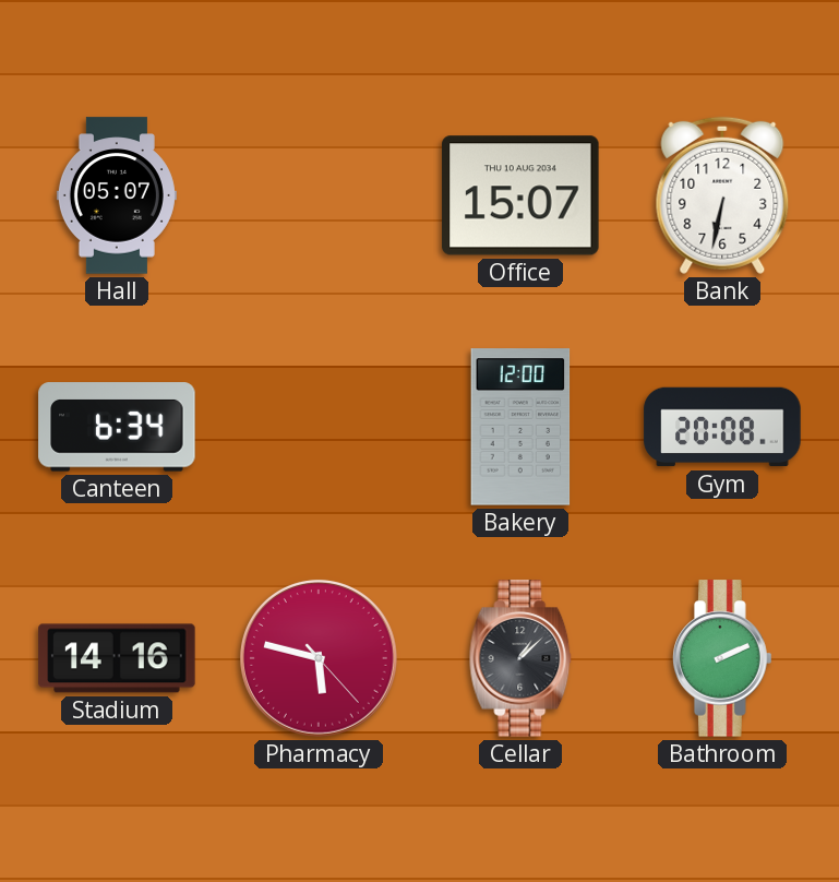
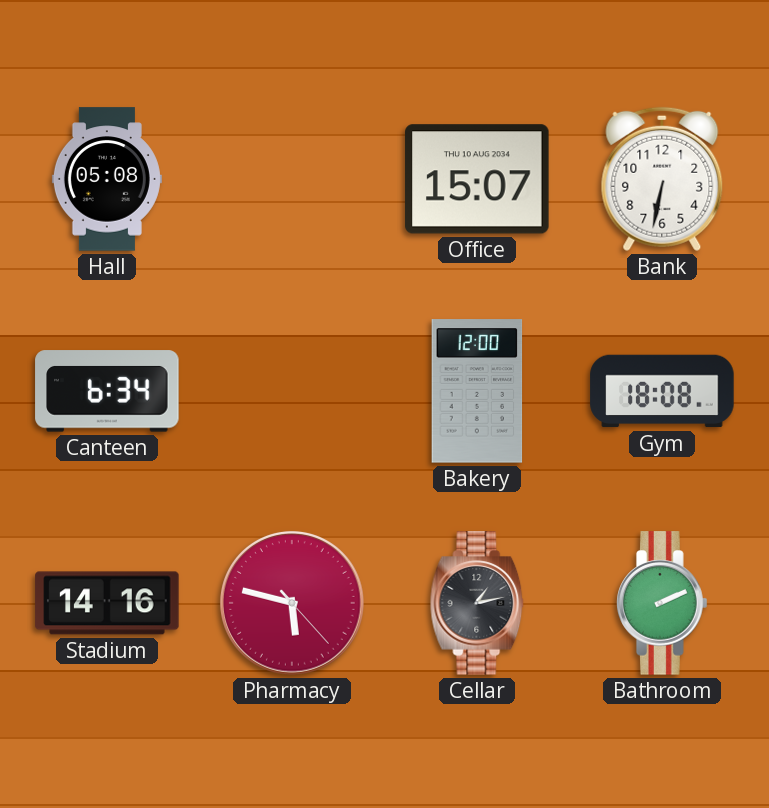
Hall: 05:07 -> 05:08
Gym: 20:08 -> 18:08
Cellar: 1:08 -> 1:13
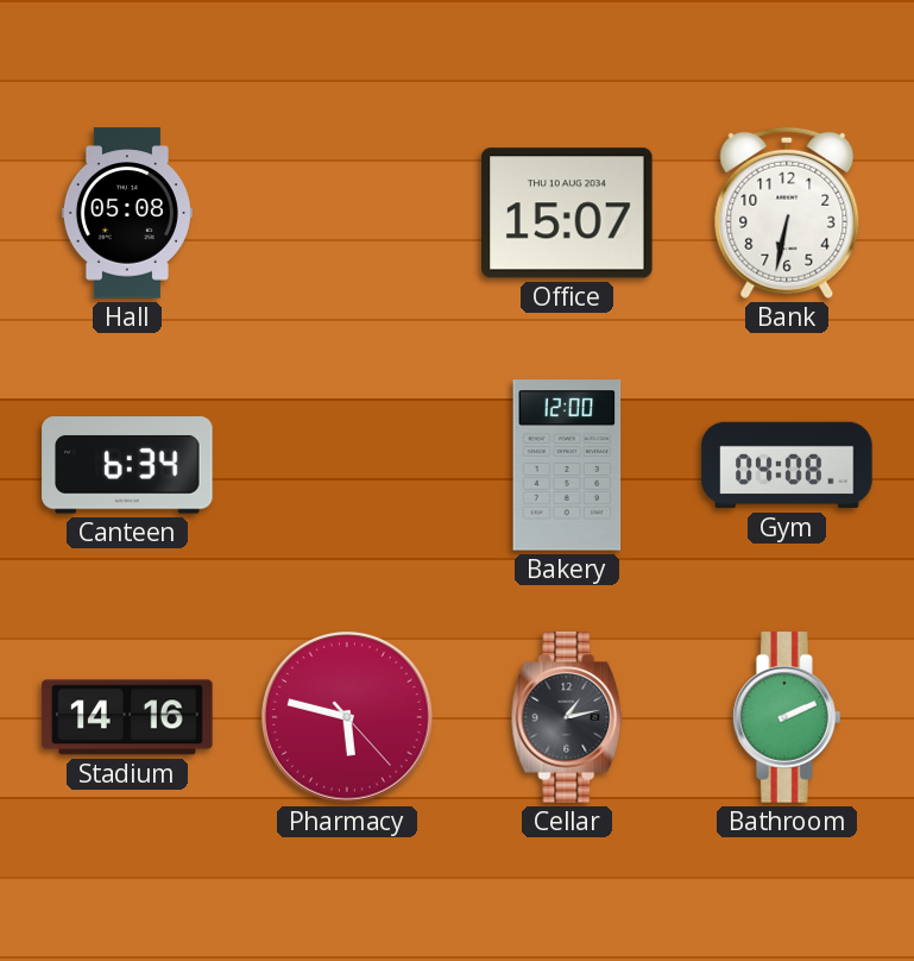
Gym: 18:08 -> 04:08
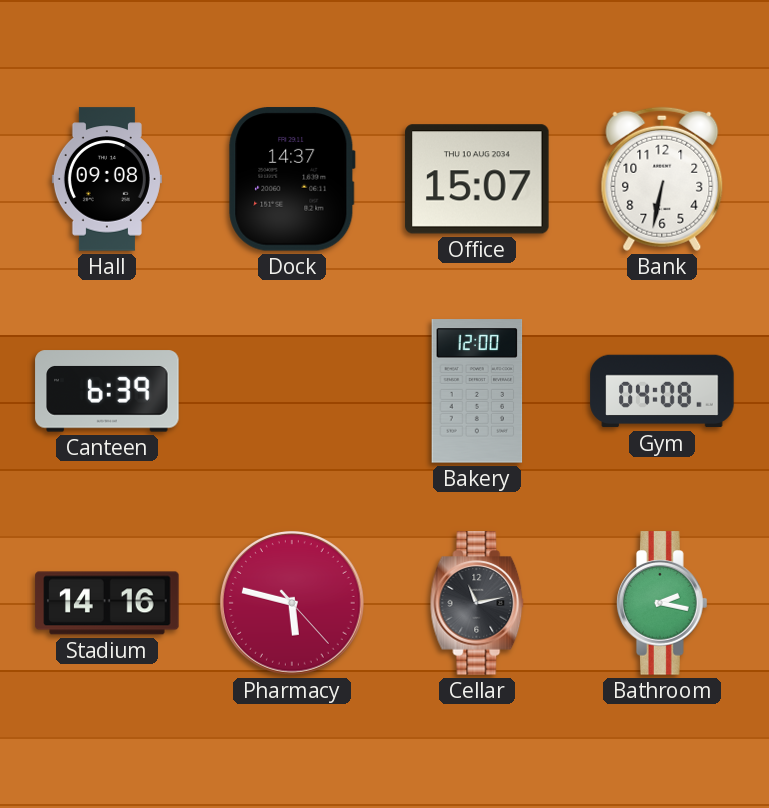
Hall: 05:08 -> 09:08
Dock: none -> 14:37
Canteen: 6:34 -> 6:39
Cellar: 1:13 -> 11:13
Bathroom: 2:11 -> 2:17
